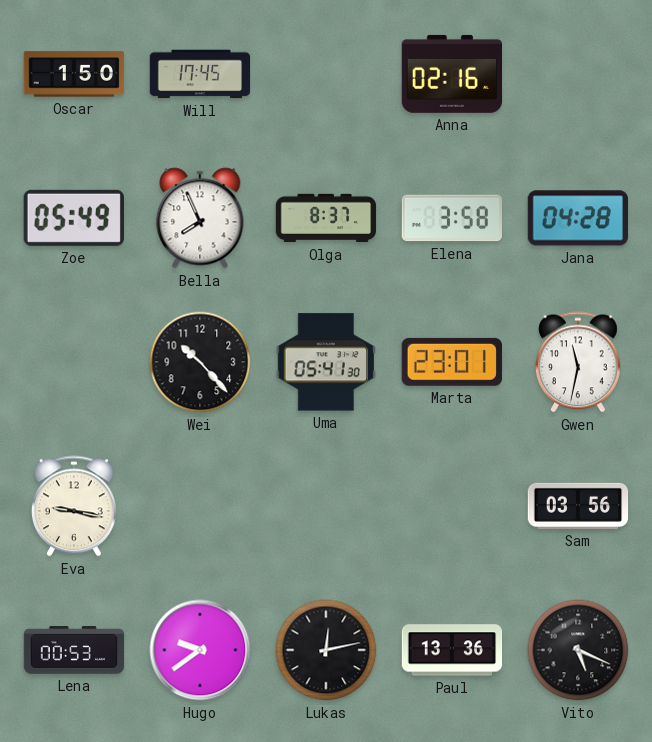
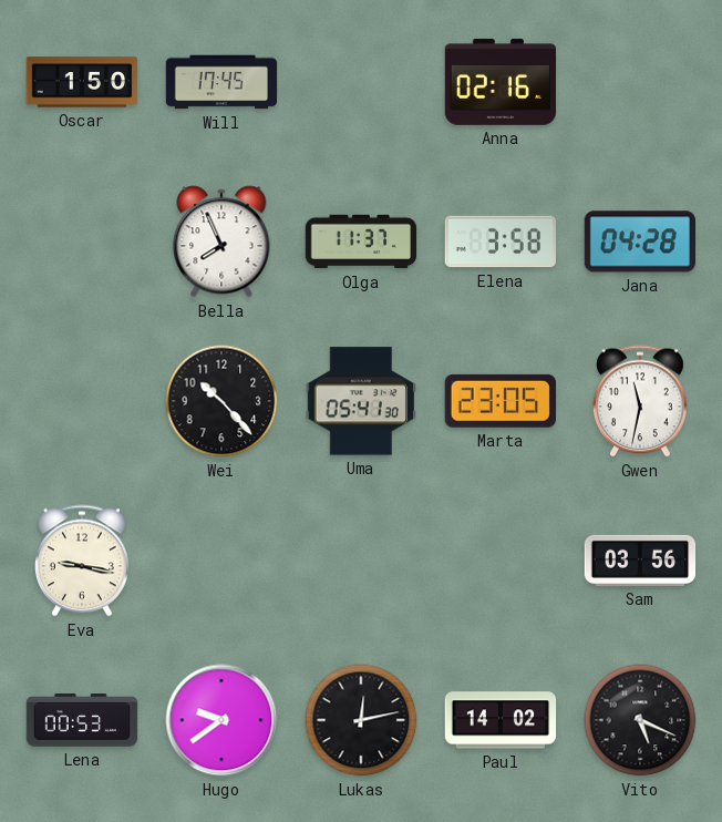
Zoe: 05:49 -> none
Olga: 8:37 -> 11:37
Marta: 23:01 -> 23:05
Paul: 13:36 -> 14:02
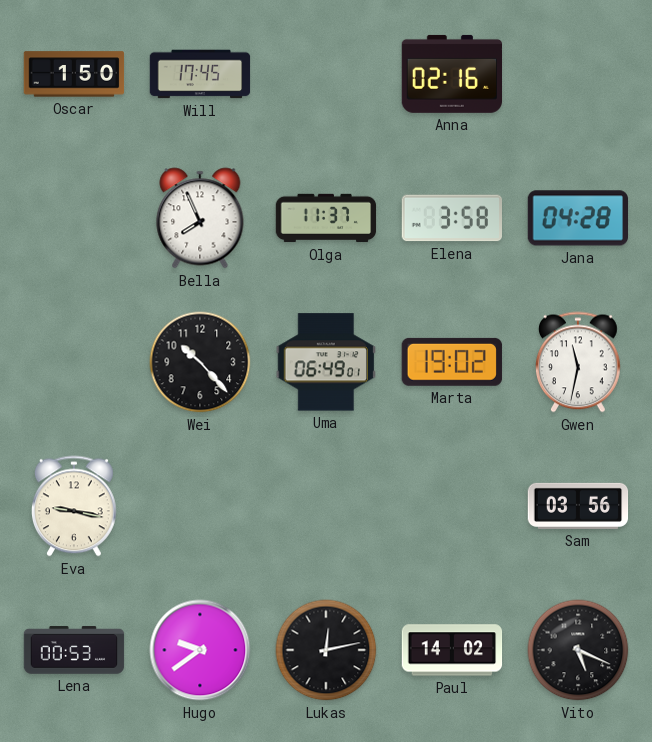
Uma: 05:41 -> 06:49
Marta: 23:05 -> 19:02
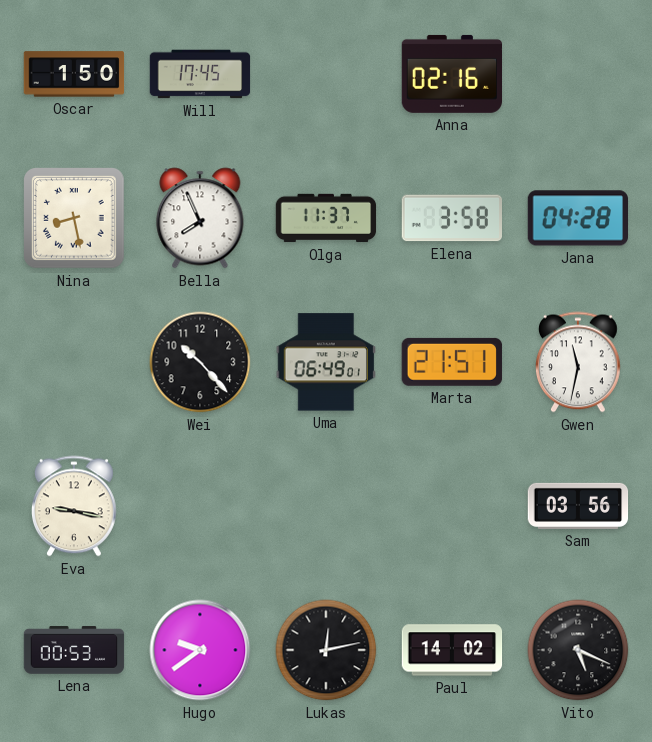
Nina: none -> 8:28
Marta: 19:02 -> 21:51
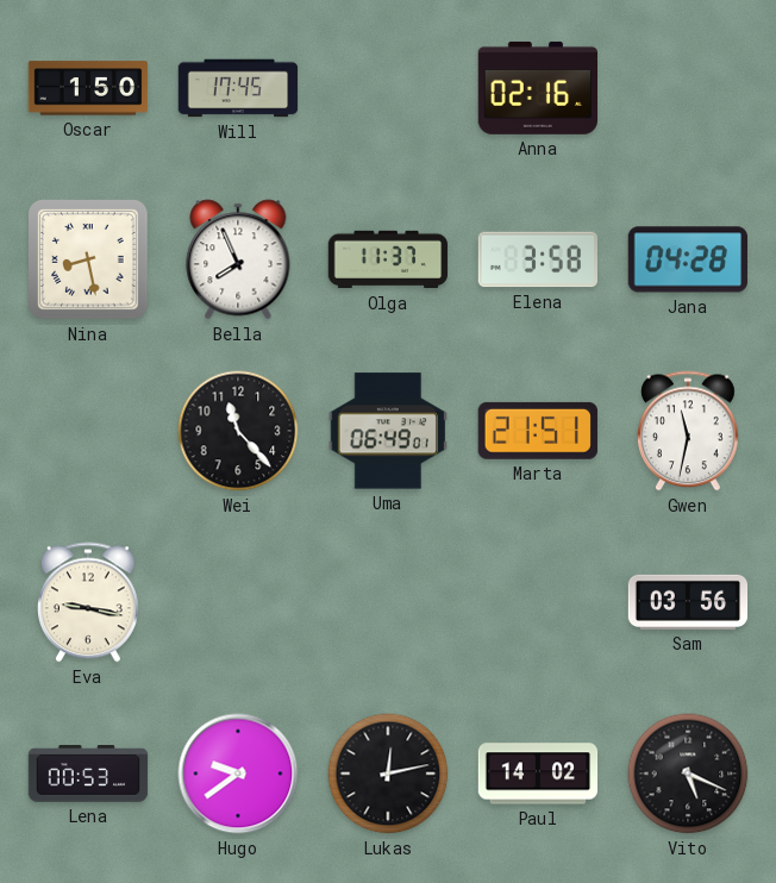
Wei: 10:23 -> 11:23
